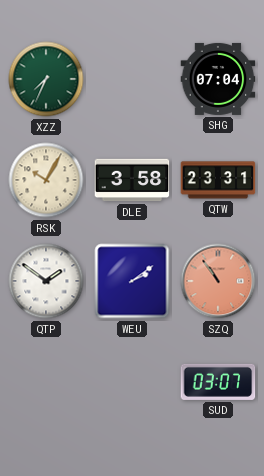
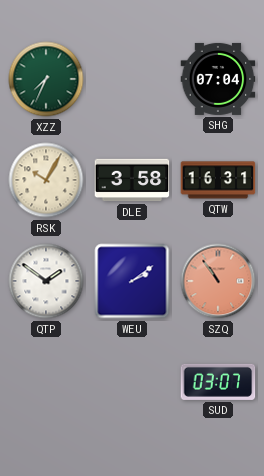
QTW: 23:31 -> 16:31
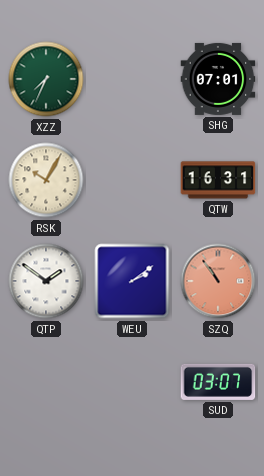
SHG: 07:04 -> 07:01
DLE: 3:58 -> none
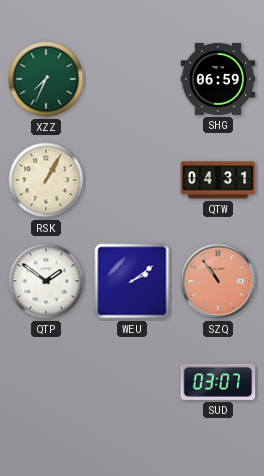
SHG: 07:01 -> 06:59
RSK: 10:05 -> 1:05
QTW: 16:31 -> 04:31
